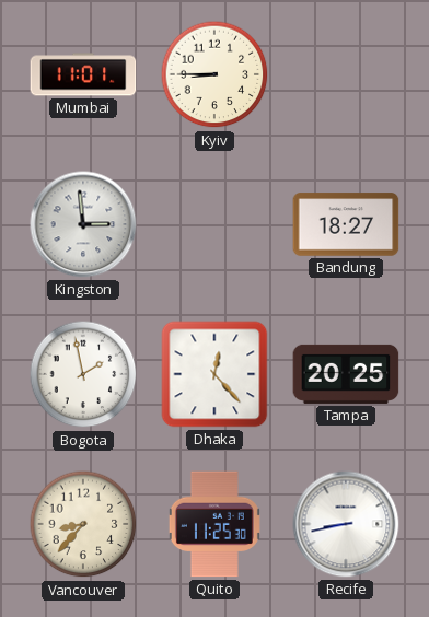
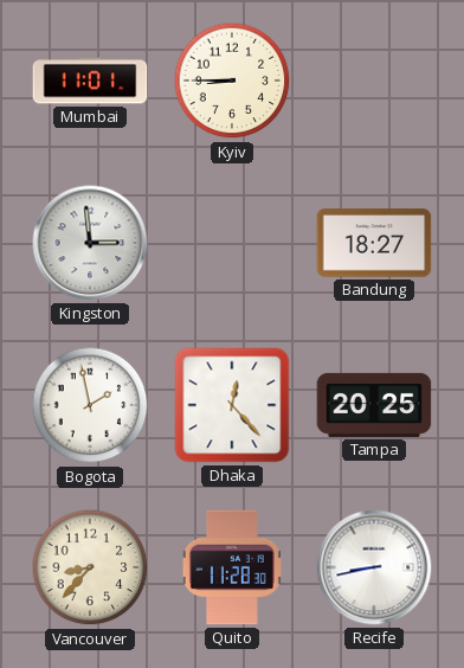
Quito: 11:25 -> 11:28
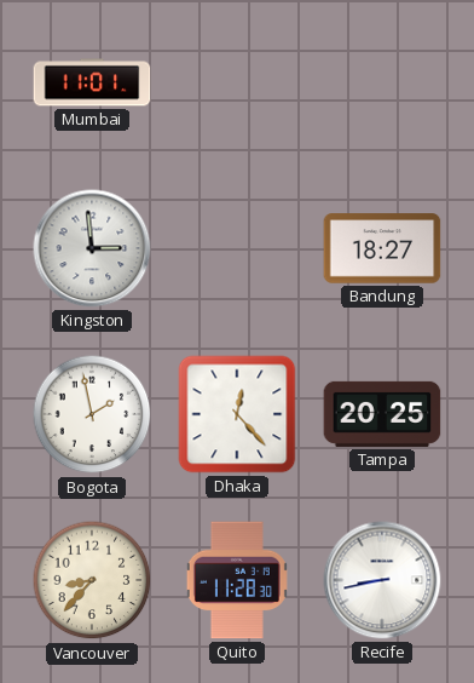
Kyiv: 8:45 -> none
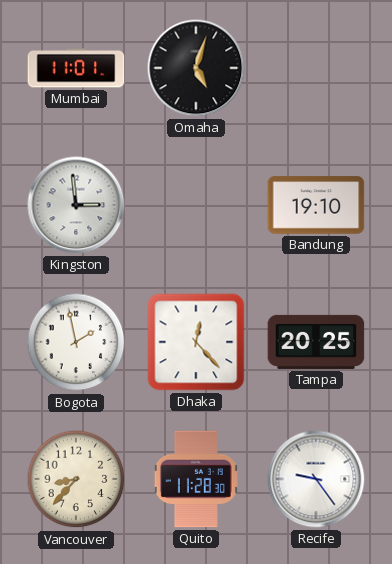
Omaha: none -> 5:03
Bandung: 18:27 -> 19:10
Recife: 8:43 -> 9:24
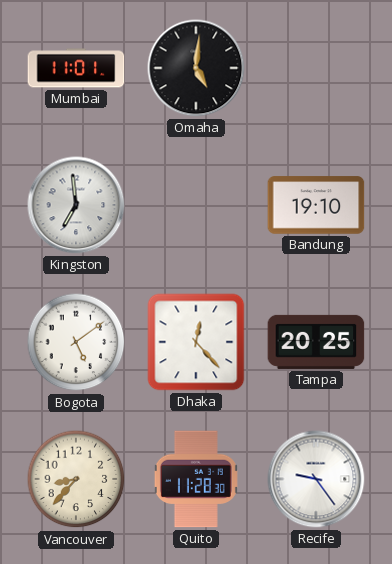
Omaha: 5:03 -> 5:01
Kingston: 2:59 -> 6:59
Bogota: 1:58 -> 5:09
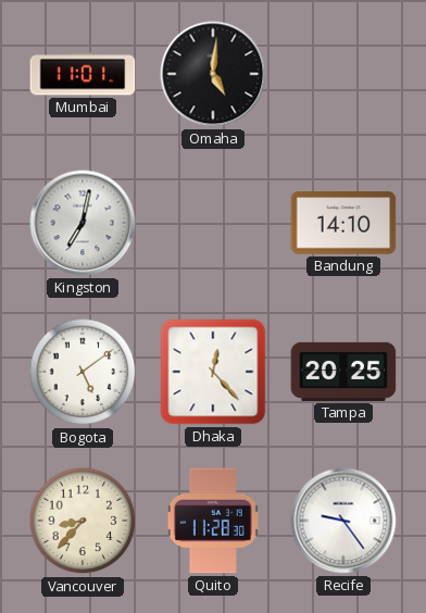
Kingston: 6:59 -> 7:02
Bandung: 19:10 -> 14:10
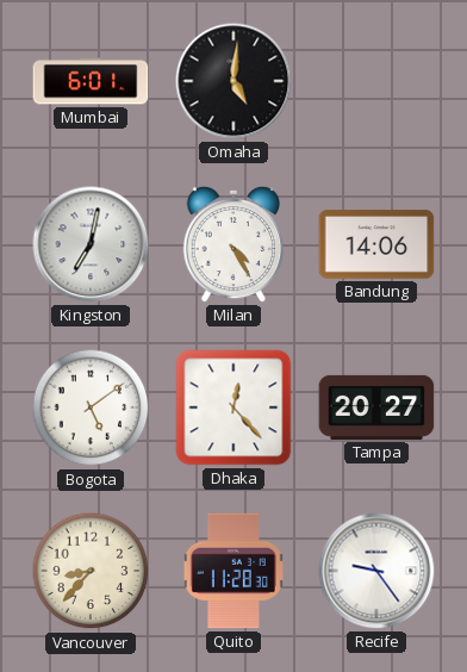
Mumbai: 11:01 -> 6:01
Milan: none -> 4:25
Bandung: 14:10 -> 14:06
Tampa: 20:25 -> 20:27
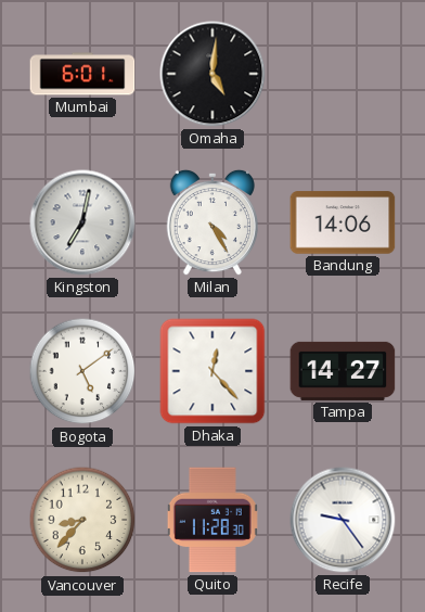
Tampa: 20:27 -> 14:27
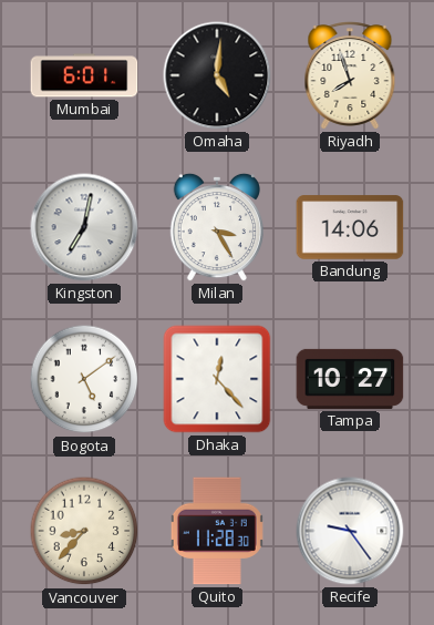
Riyadh: none -> 7:57
Milan: 4:25 -> 3:25
Tampa: 14:27 -> 10:27
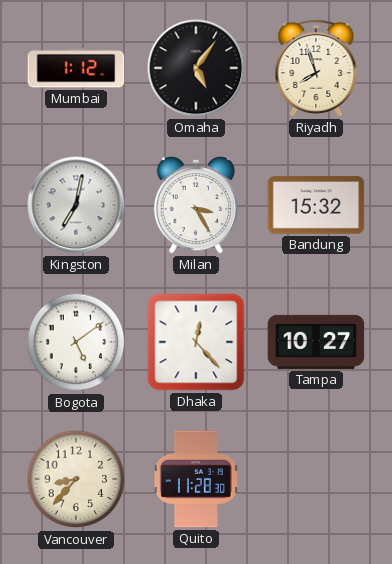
Mumbai: 6:01 -> 1:12
Omaha: 5:01 -> 5:06
Bandung: 14:06 -> 15:32
Recife: 9:24 -> none
